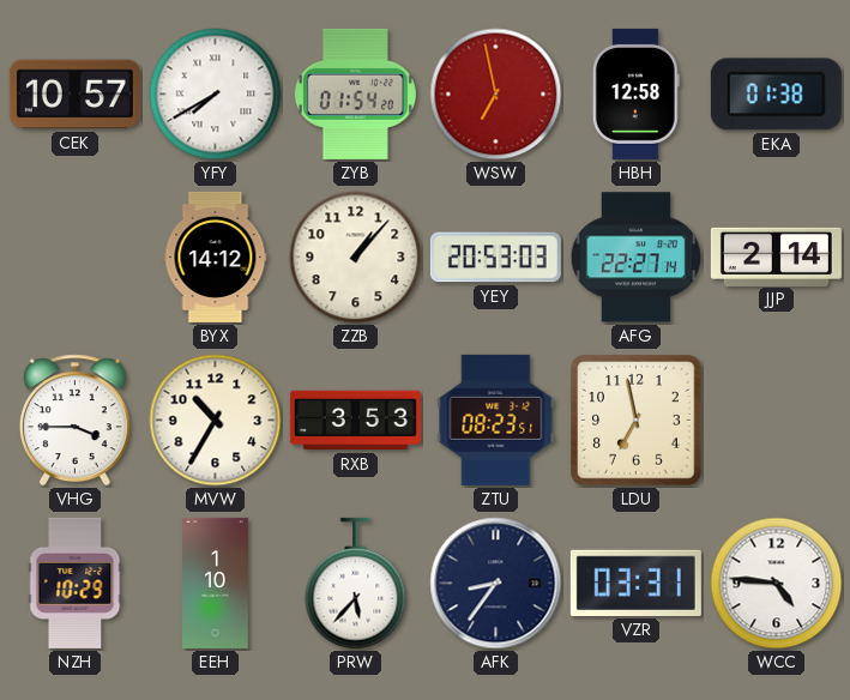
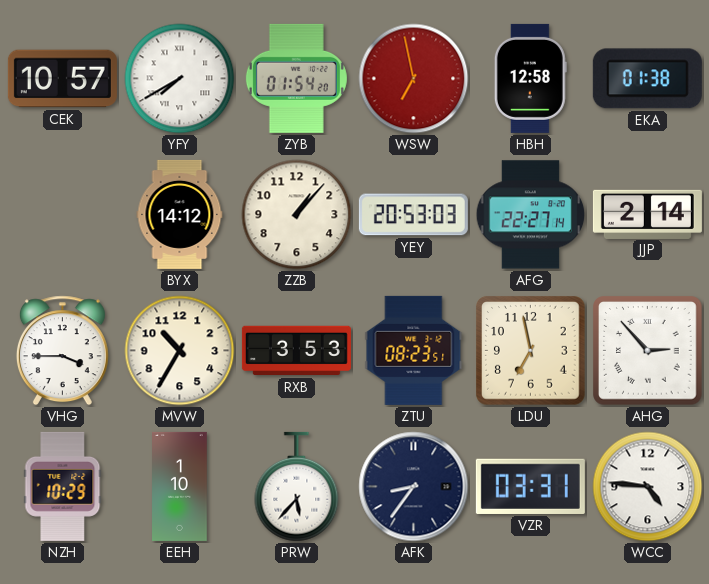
AHG: none -> 2:53
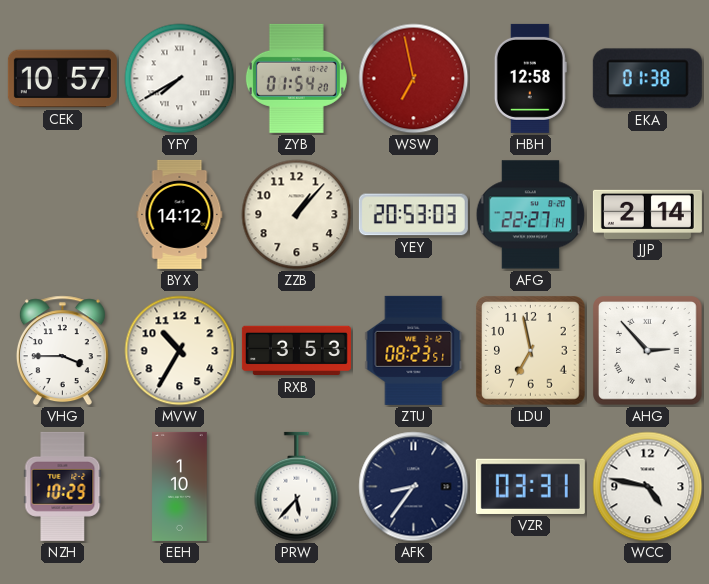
WCC: 4:46 -> 4:47
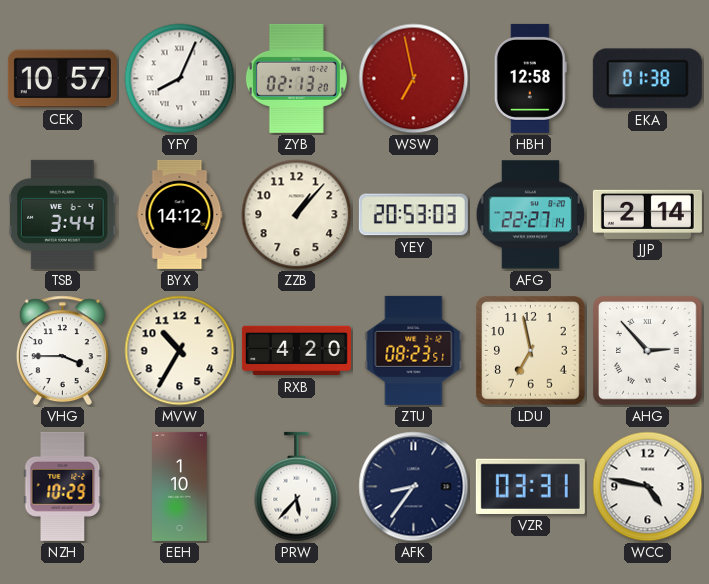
YFY: 7:40 -> 8:04
ZYB: 01:54 -> 02:13
TSB: none -> 3:44
RXB: 3:53 -> 4:20
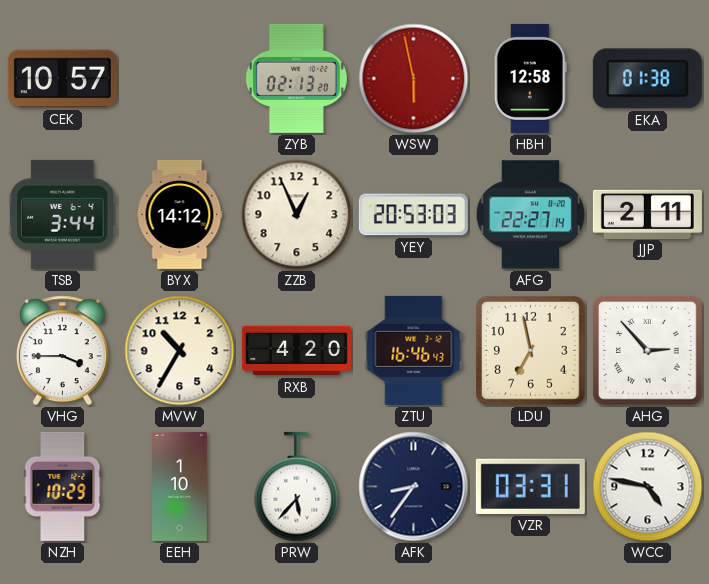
YFY: 8:04 -> none
WSW: 6:58 -> 5:58
ZZB: 1:07 -> 12:56
JJP: 2:14 -> 2:11
ZTU: 08:23 -> 16:46
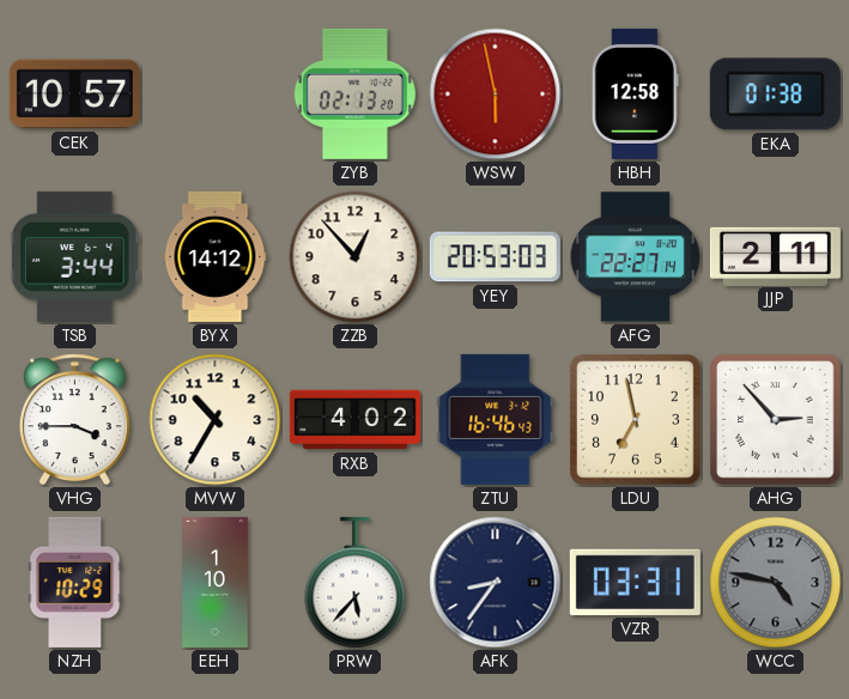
ZZB: 12:56 -> 12:53
RXB: 4:20 -> 4:02
WCC dial: white -> grey
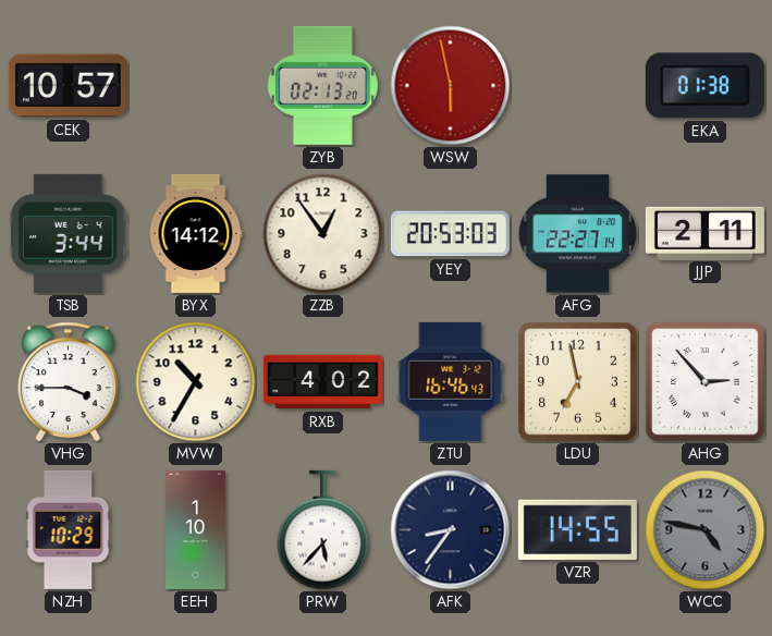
HBH: 12:58 -> none
ZZB: 12:53 -> 12:54
VZR: 03:31 -> 14:55
